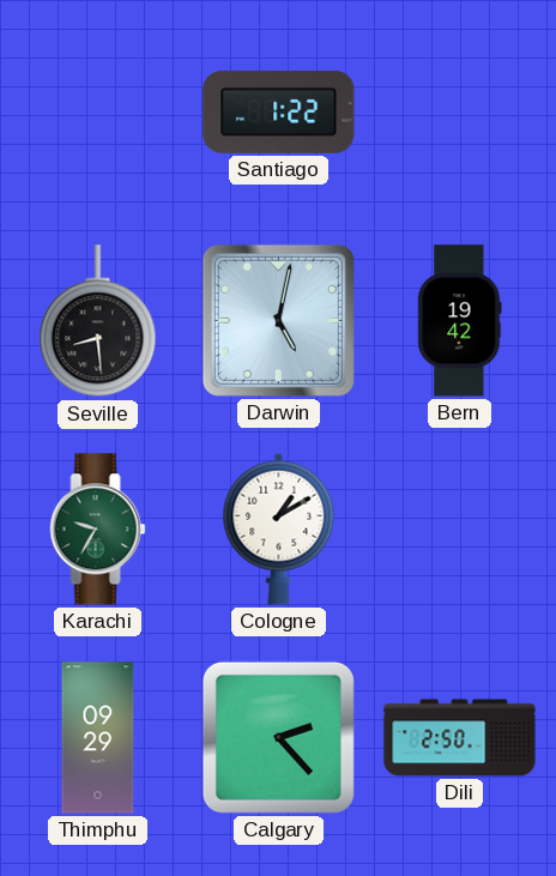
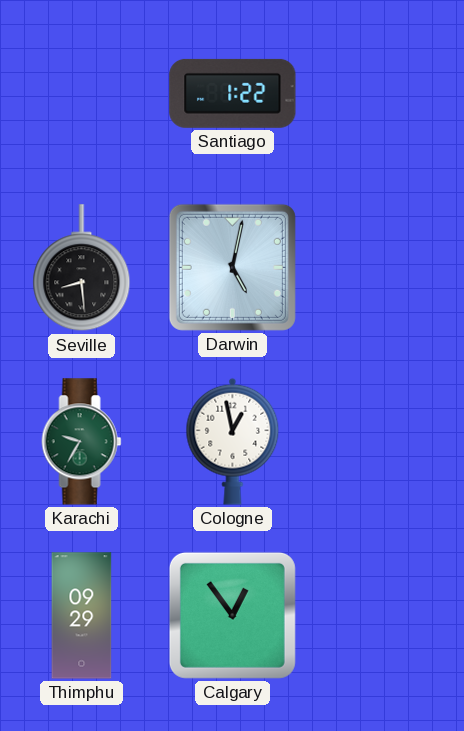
Bern: 19:42 -> none
Cologne: 1:10 -> 12:58
Calgary: 2:23 -> 12:54
Dili: 2:50 -> none
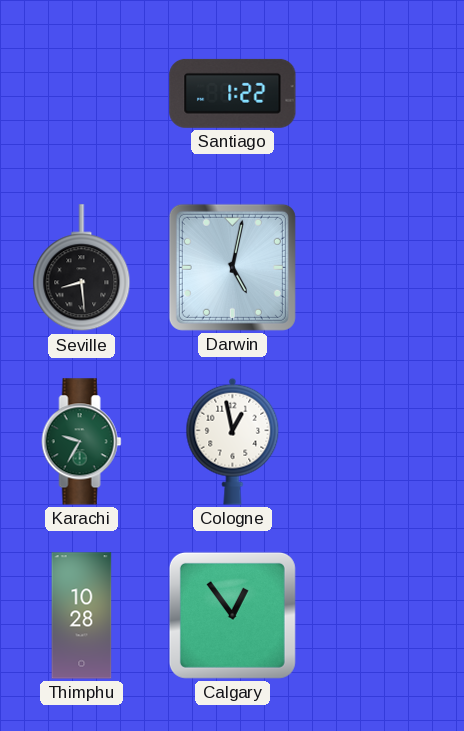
Thimphu: 09:29 -> 10:28
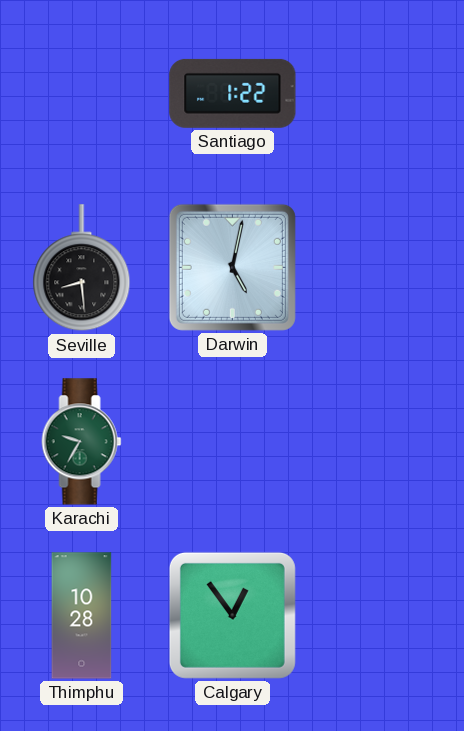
Cologne: 12:58 -> none
